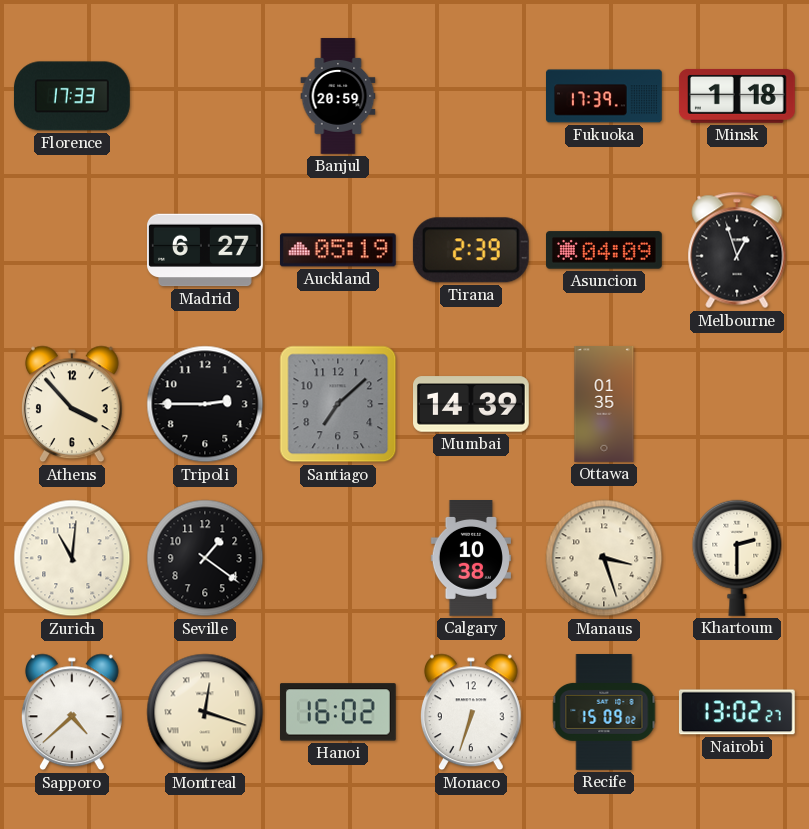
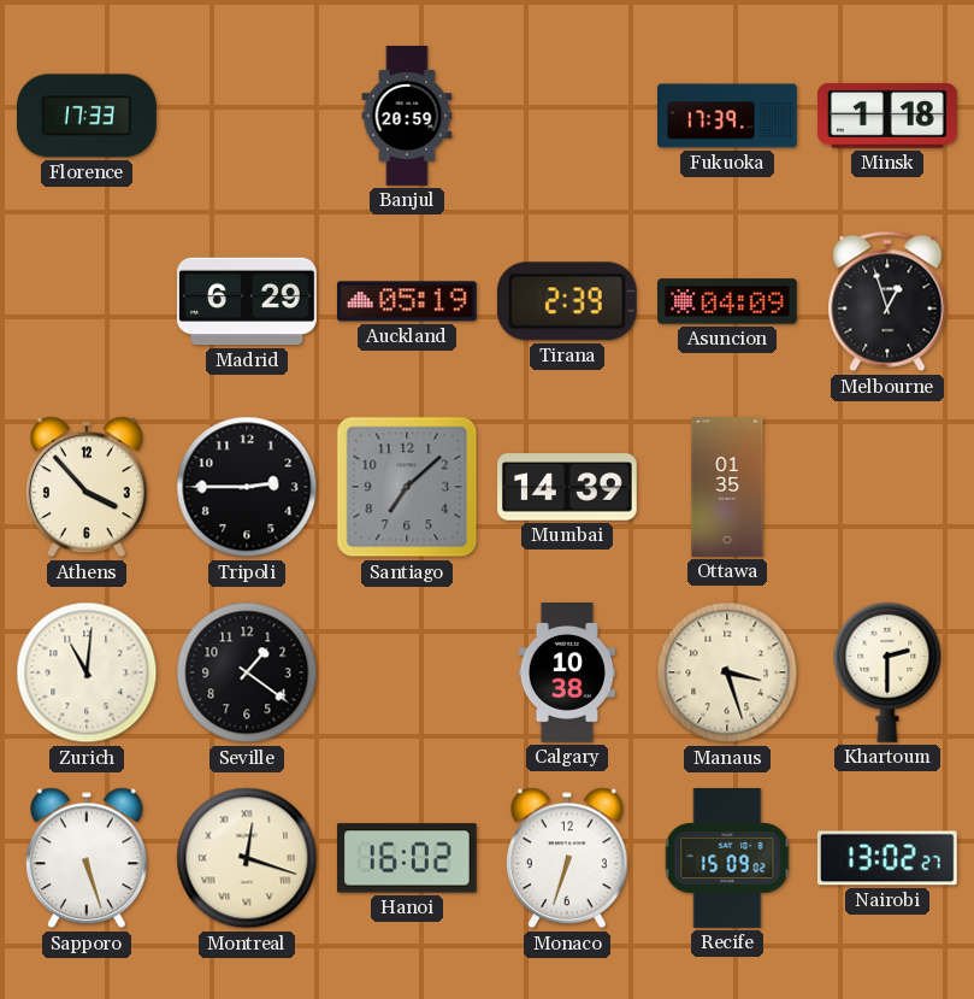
Madrid: 6:27 -> 6:29
Sapporo: 4:38 -> 5:27
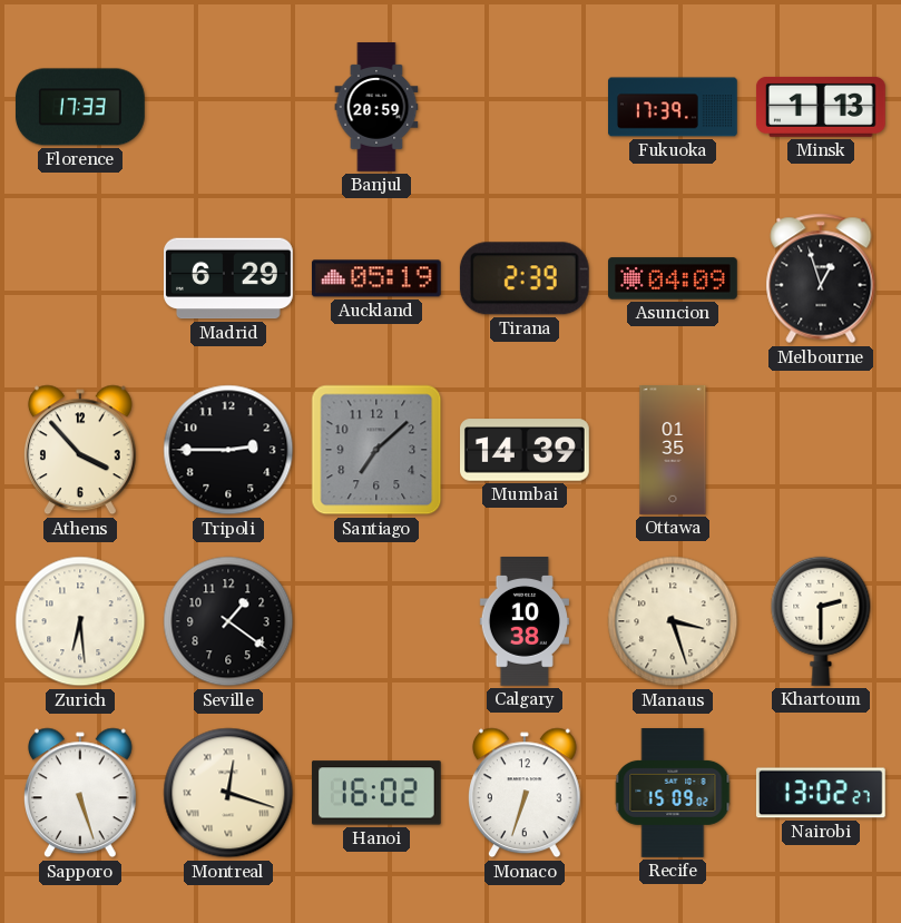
Minsk: 1:18 -> 1:13
Zurich: 11:01 -> 6:29
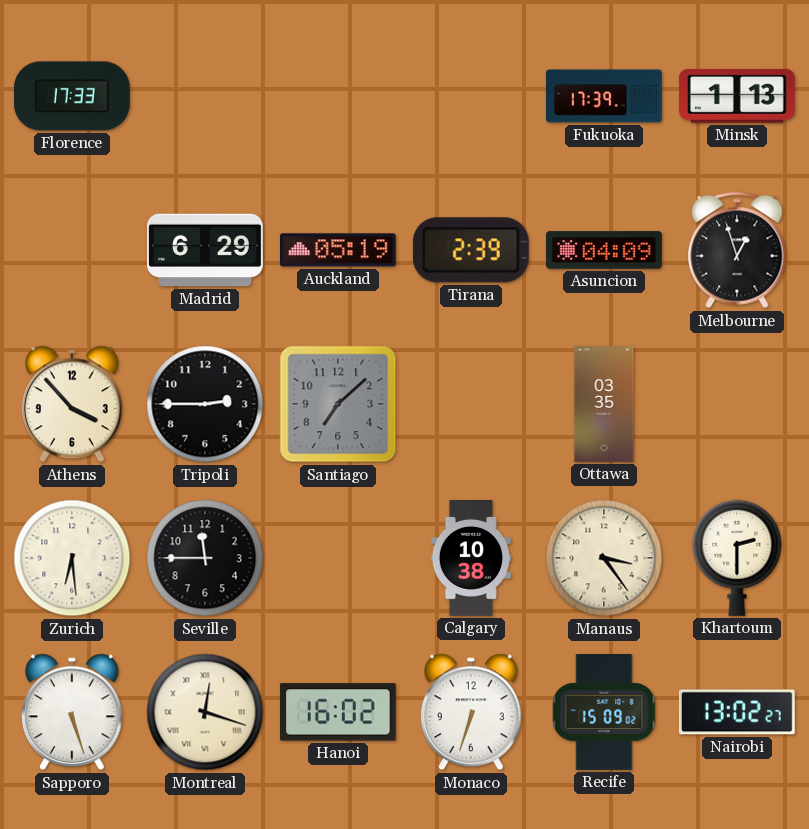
Banjul: 20:59 -> none
Mumbai: 14:39 -> none
Ottawa: 01:35 -> 03:35
Seville: 1:21 -> 11:45
Manaus: 3:27 -> 3:24
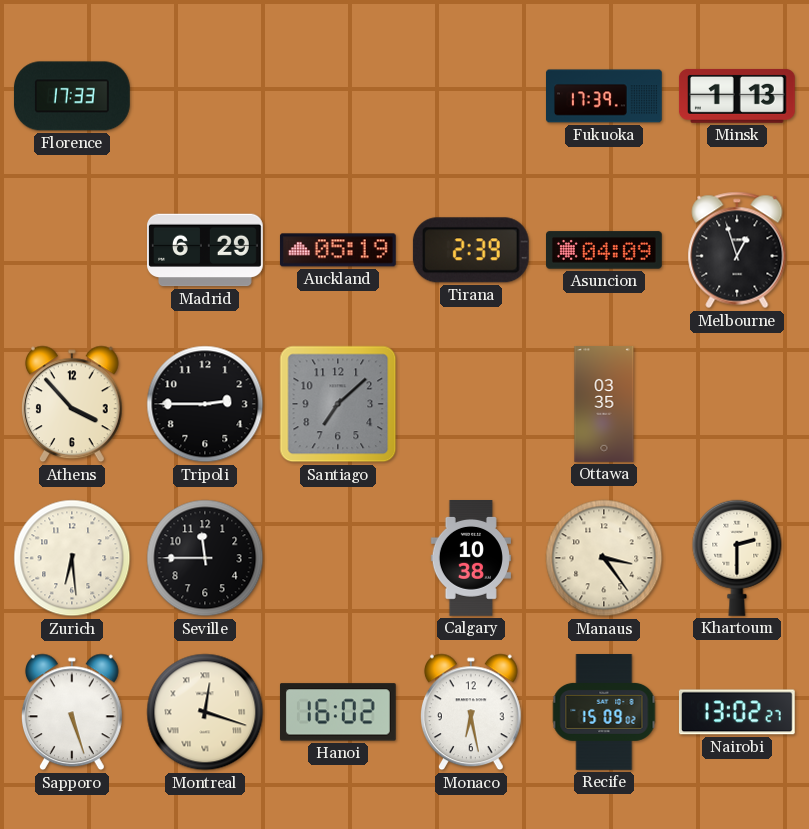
Monaco: 6:33 -> 6:28
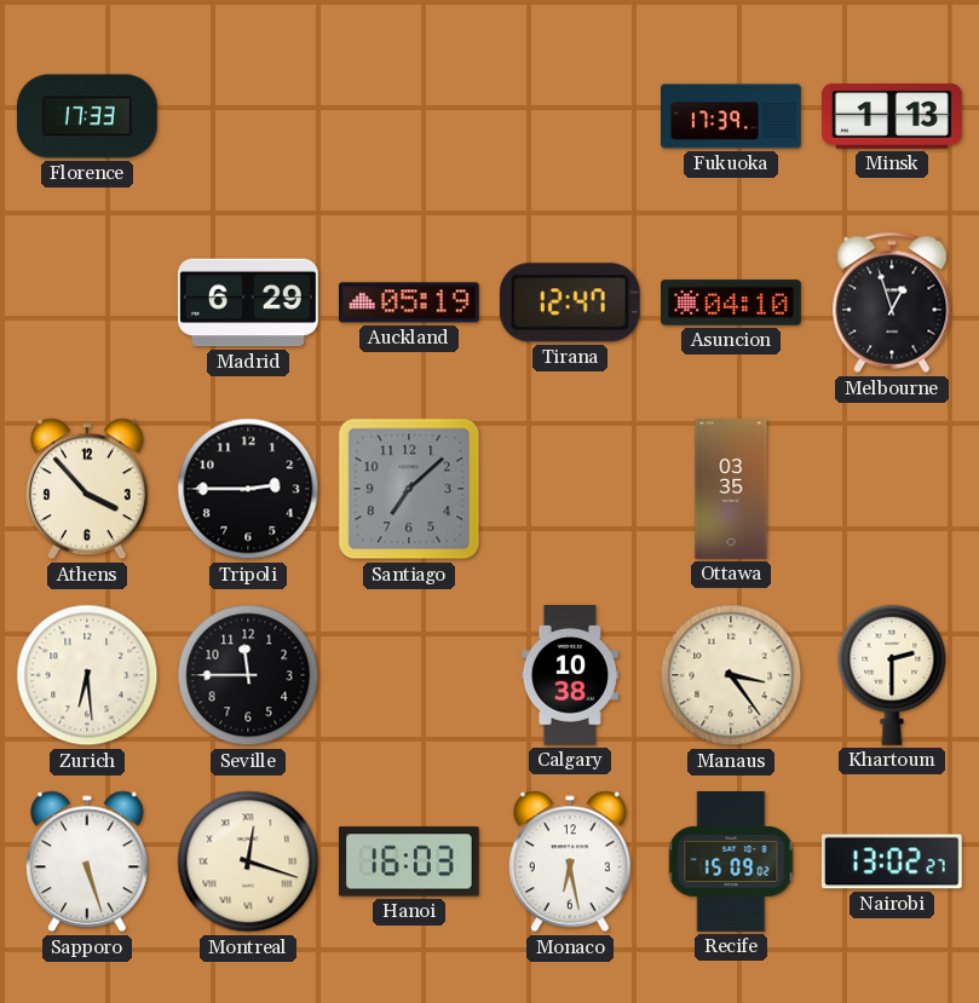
Tirana: 2:39 -> 12:47
Asuncion: 04:09 -> 04:10
Hanoi: 16:02 -> 16:03
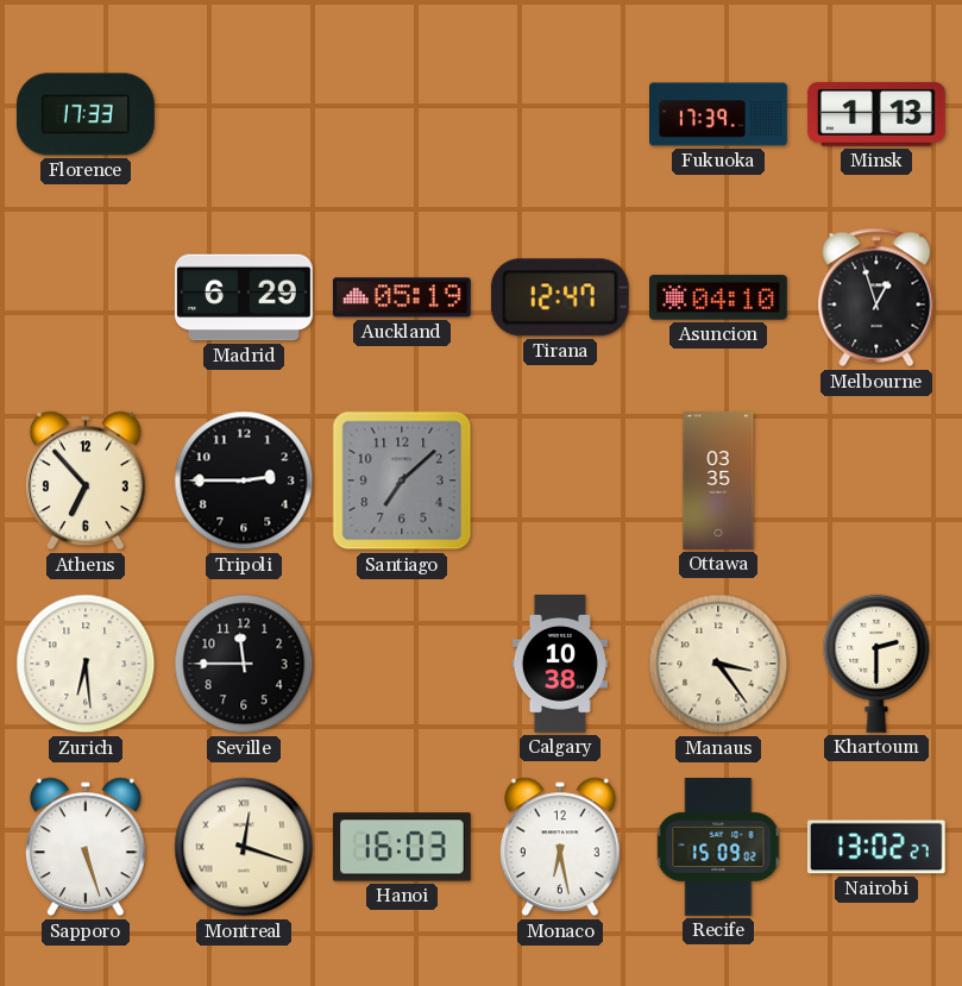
Athens: 3:53 -> 6:53
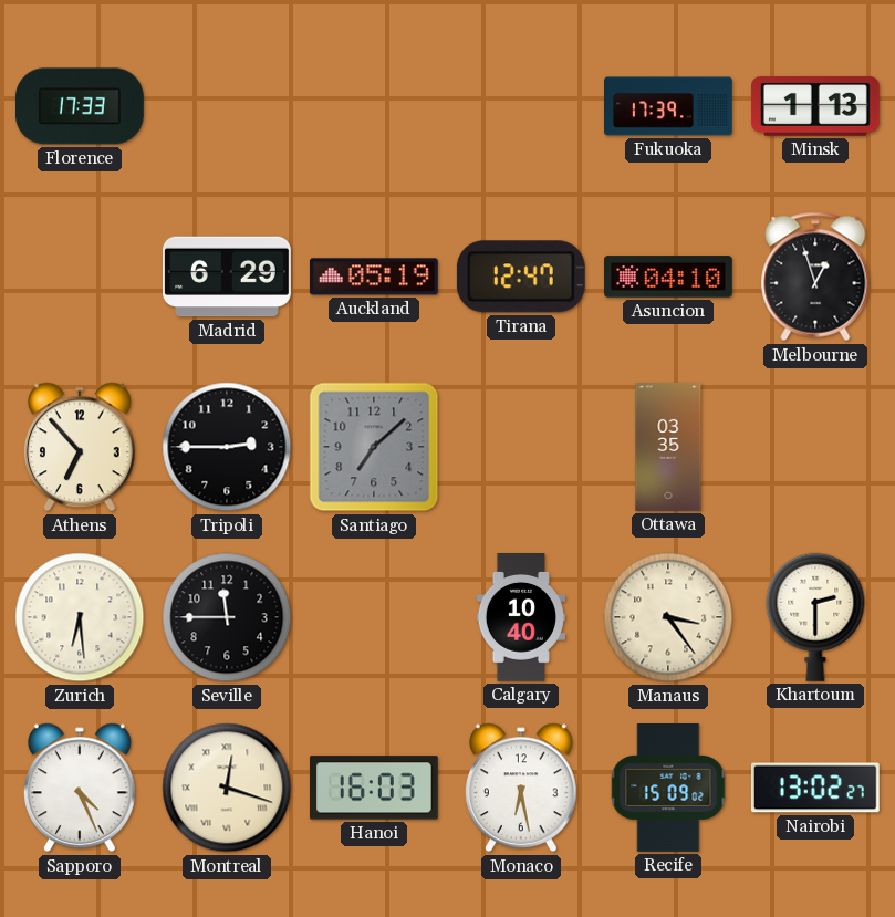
Calgary: 10:38 -> 10:40
Sapporo: 5:27 -> 4:26
